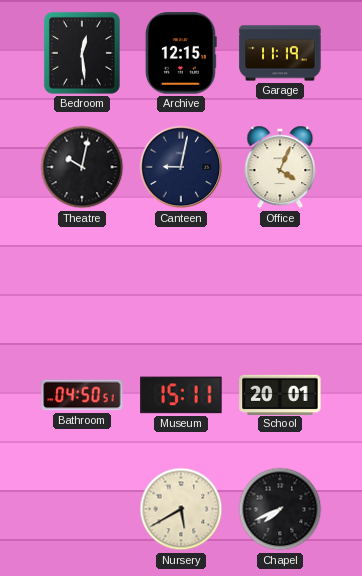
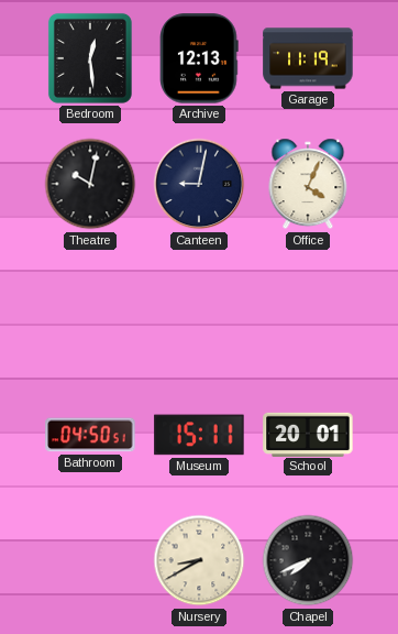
Archive: 12:15 -> 12:13
Nursery: 5:40 -> 8:40
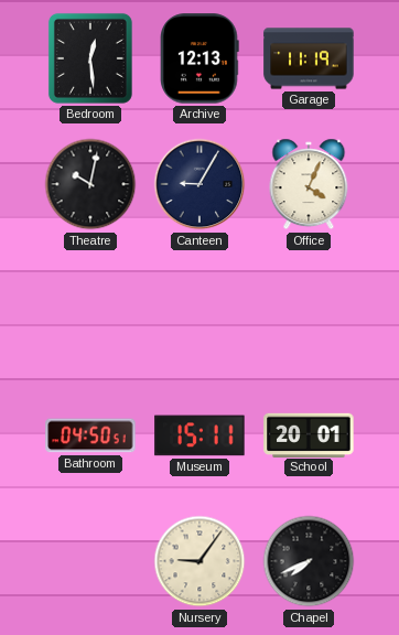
Canteen: 9:02 -> 9:05
Nursery: 8:40 -> 9:06
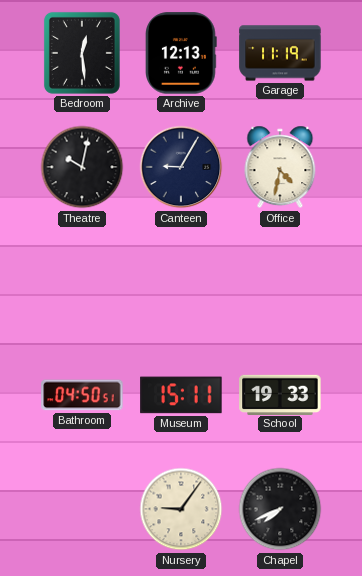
Office: 4:04 -> 4:32
School: 20:01 -> 19:33
